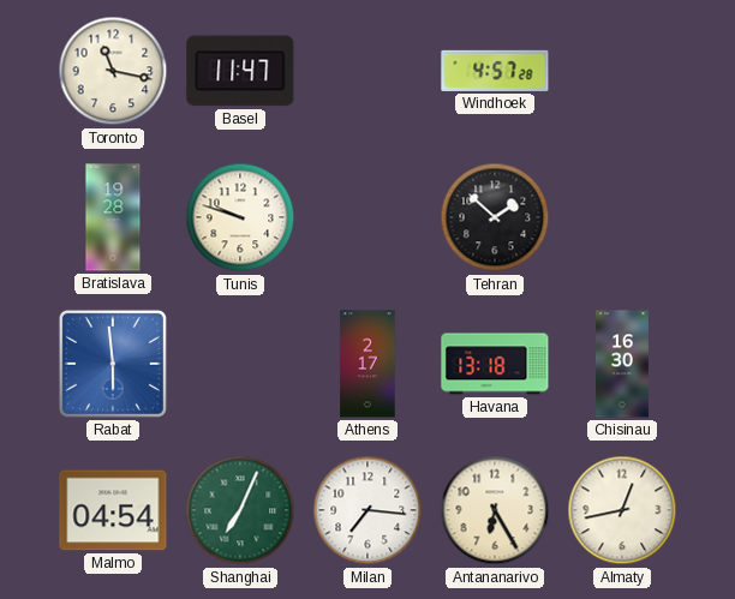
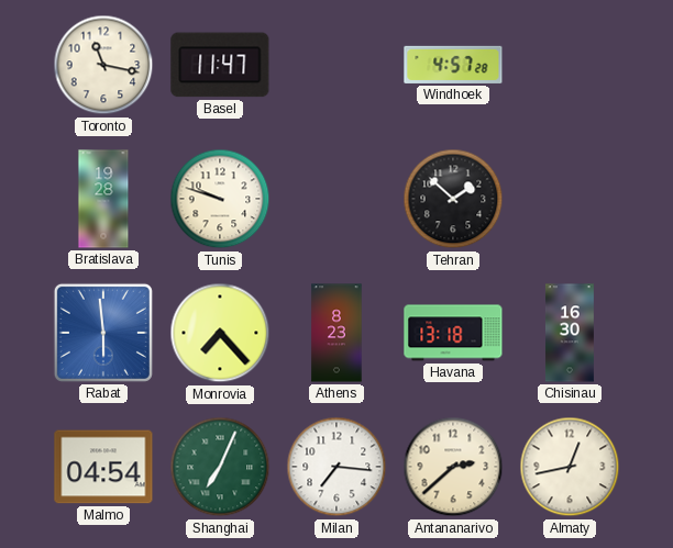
Monrovia: none -> 7:23
Athens: 2:17 -> 8:23
Antananarivo: 6:25 -> 2:38
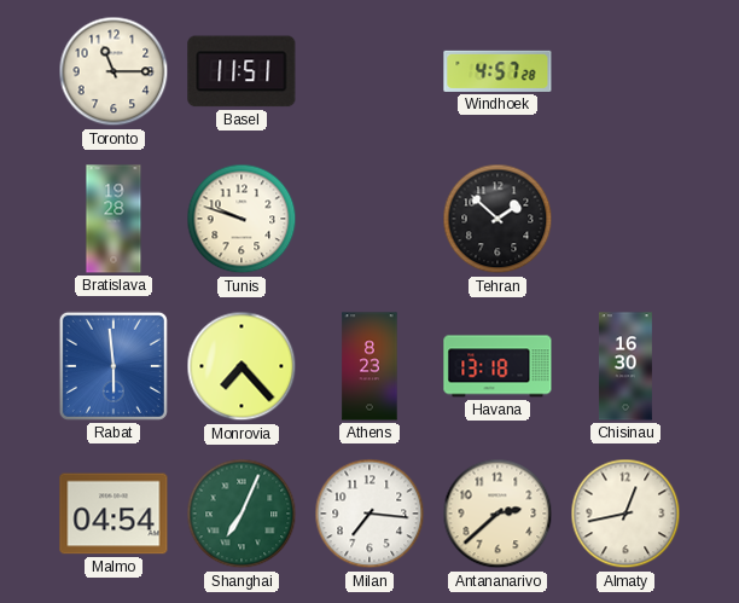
Toronto: 11:17 -> 11:15
Basel: 11:47 -> 11:51
